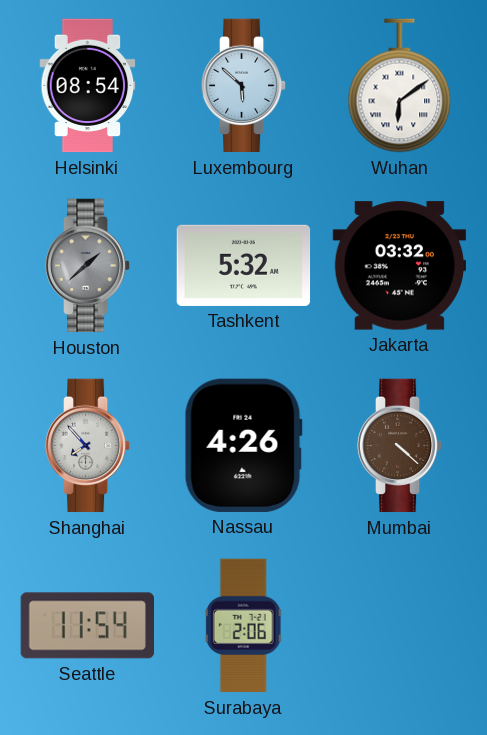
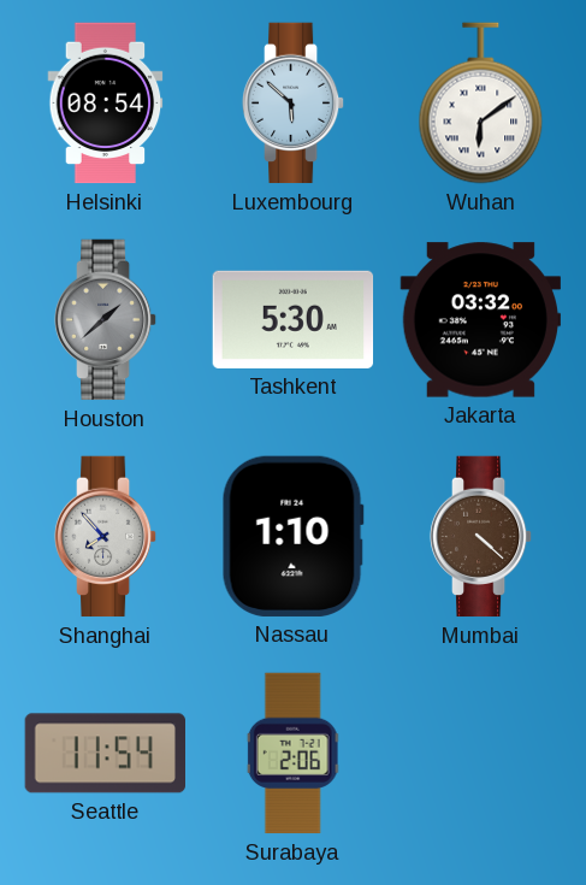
Tashkent: 5:32 -> 5:30
Nassau: 4:26 -> 1:10
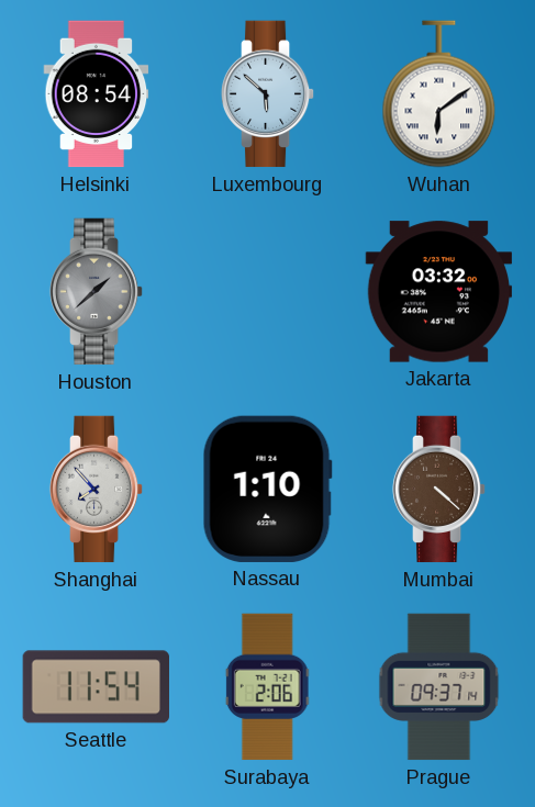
Tashkent: 5:30 -> none
Prague: none -> 09:37
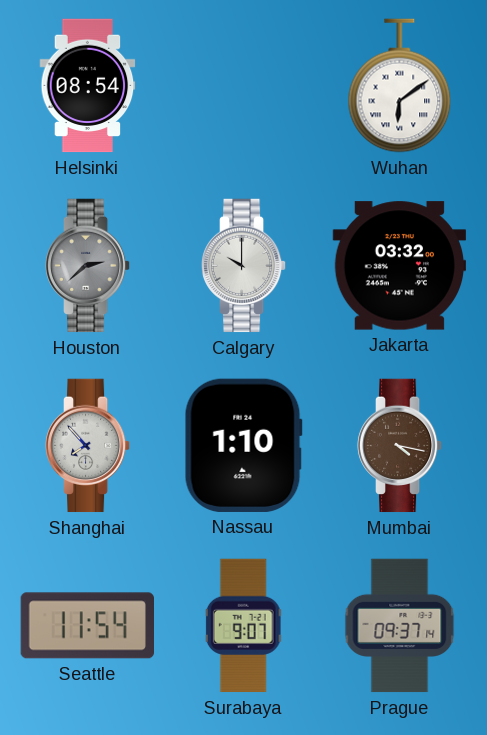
Luxembourg: 5:52 -> none
Houston: 1:38 -> 2:38
Calgary: none -> 10:00
Mumbai: 4:22 -> 4:17
Surabaya: 2:06 -> 9:07
